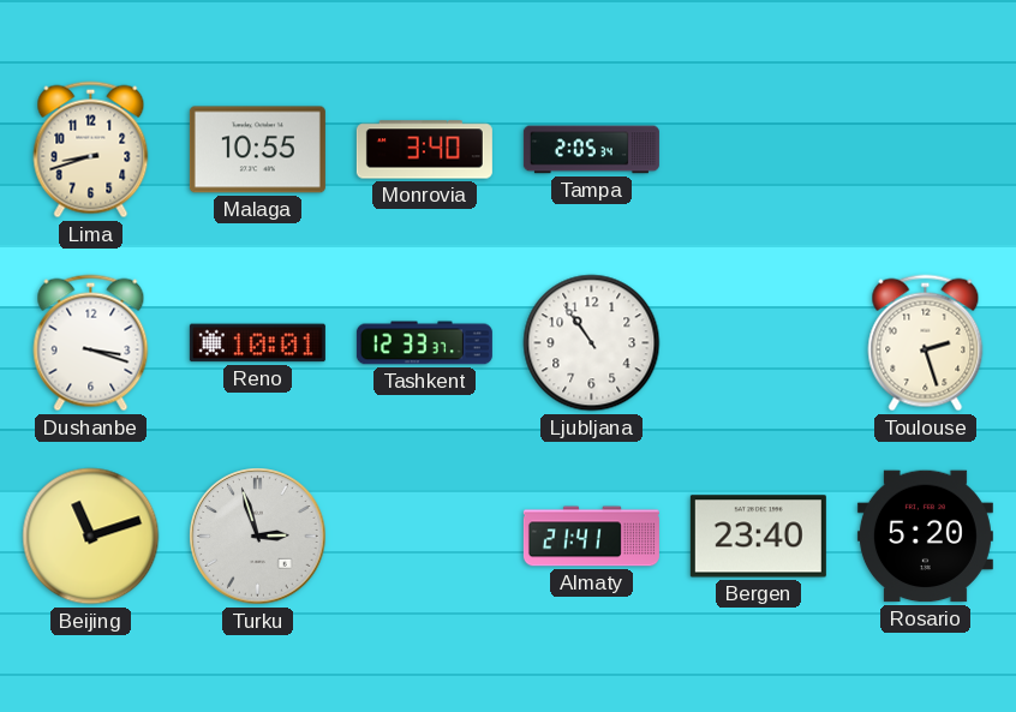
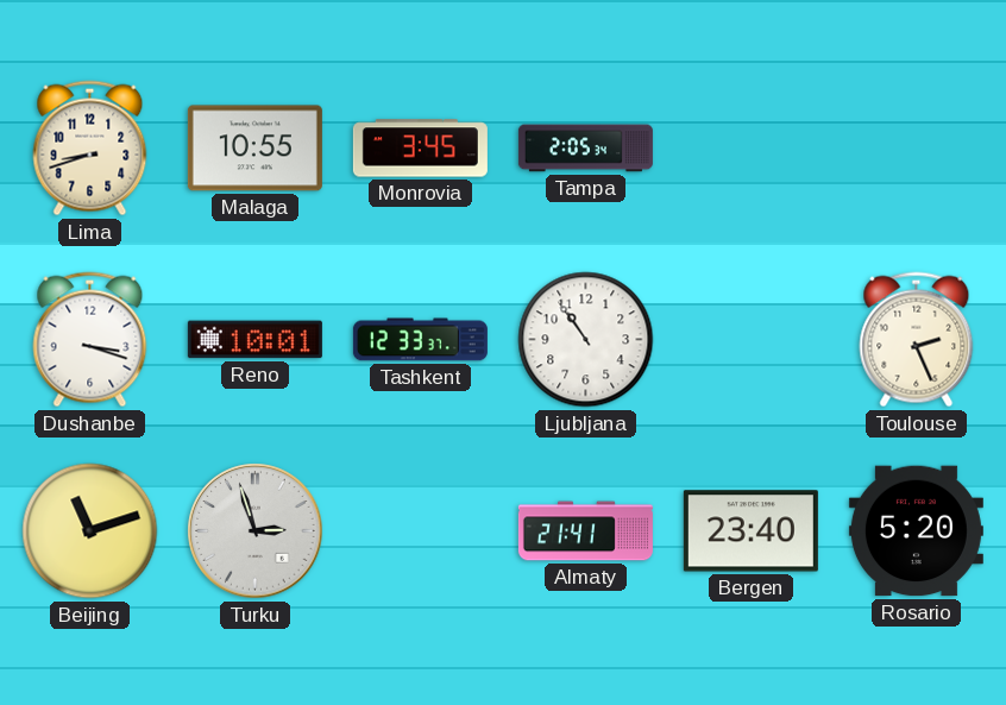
Monrovia: 3:40 -> 3:45
Toulouse: 2:27 -> 2:26
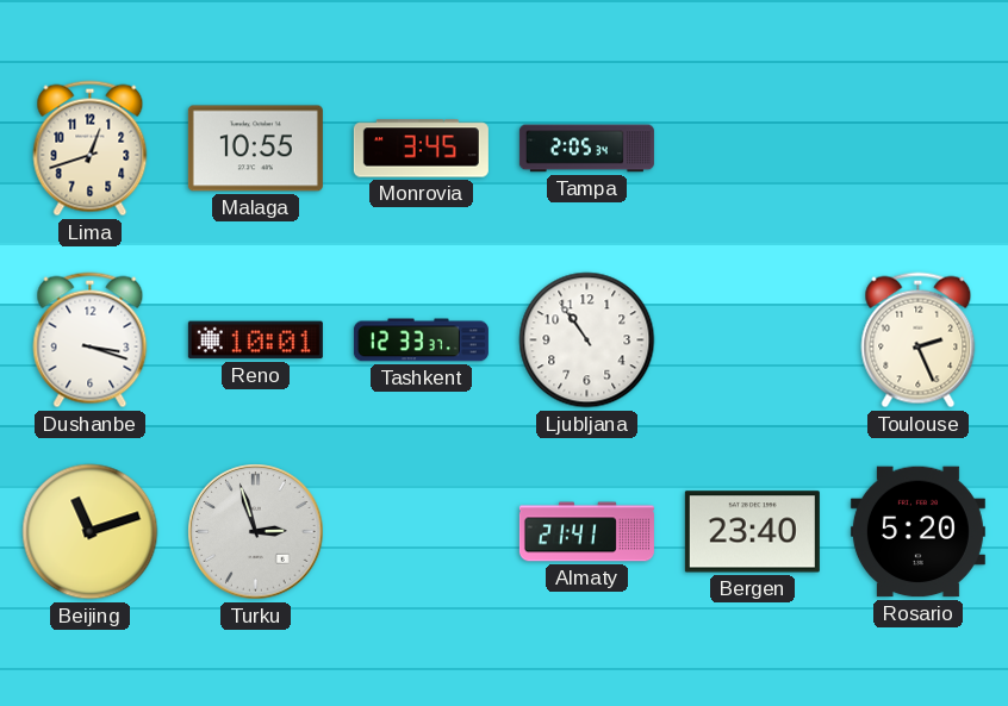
Lima: 8:42 -> 12:42
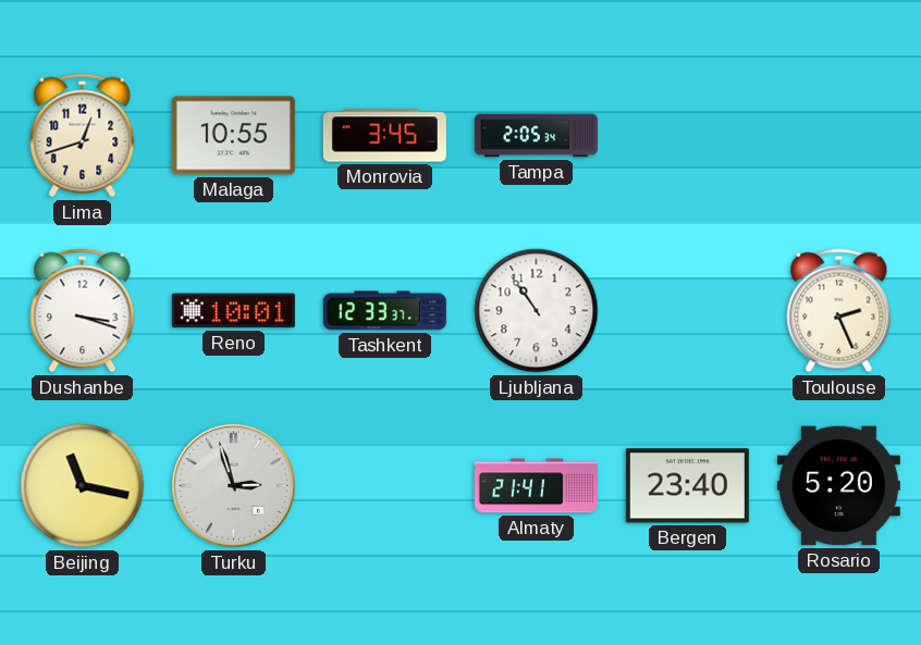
Beijing: 11:12 -> 11:17
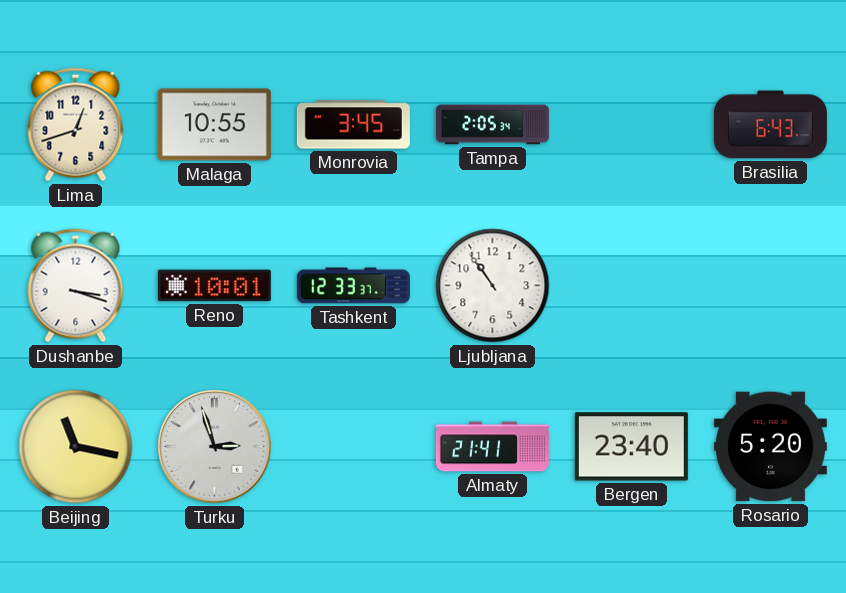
Brasilia: none -> 6:43
Toulouse: 2:26 -> none
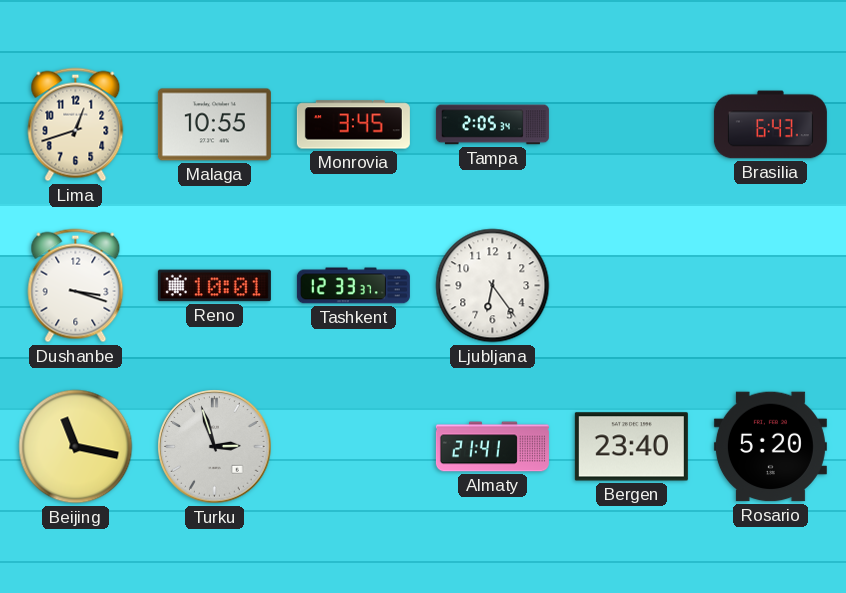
Ljubljana: 10:54 -> 6:24
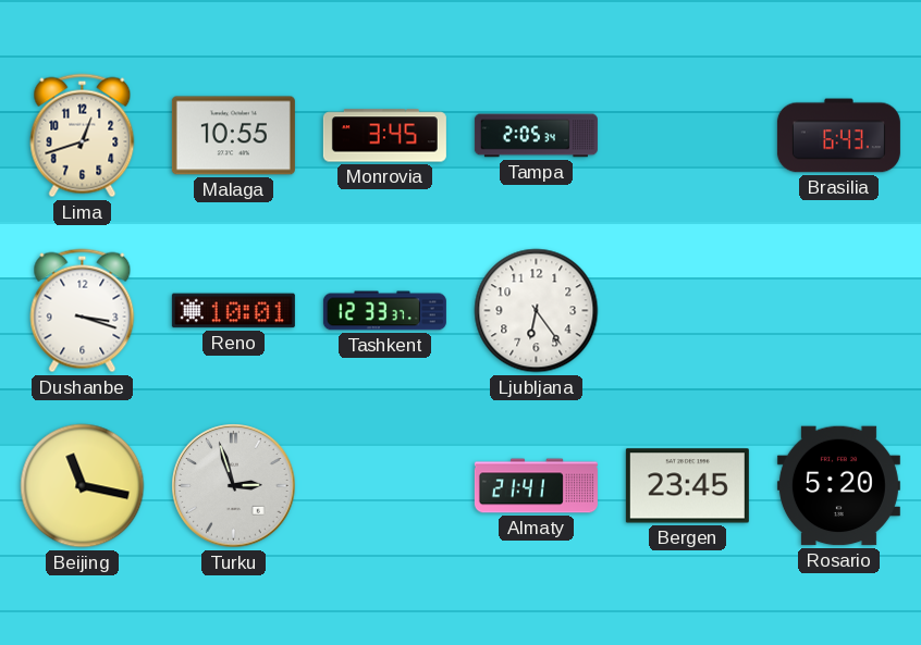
Bergen: 23:40 -> 23:45
